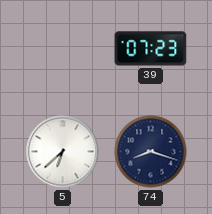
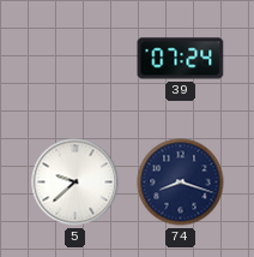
39: 07:23 -> 07:24
5: 6:38 -> 9:38
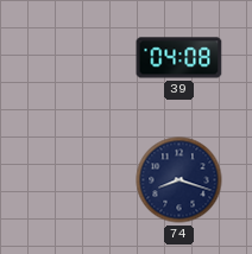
39: 07:24 -> 04:08
5: 9:38 -> none
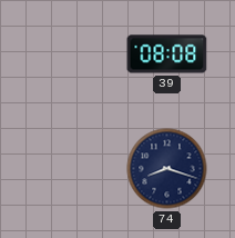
39: 04:08 -> 08:08
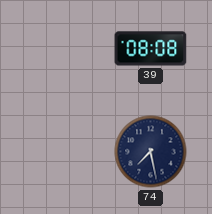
74: 8:18 -> 7:28
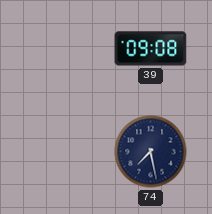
39: 08:08 -> 09:08
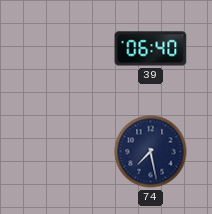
39: 09:08 -> 06:40
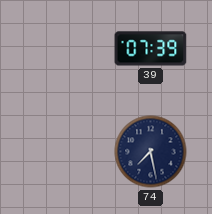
39: 06:40 -> 07:39
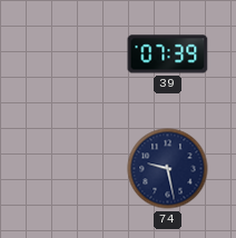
74: 7:28 -> 9:28
